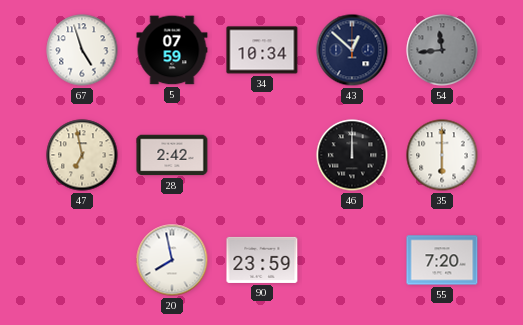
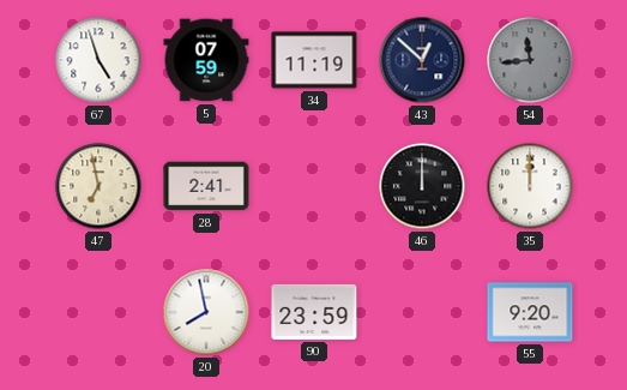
34: 10:34 -> 11:19
28: 2:42 -> 2:41
35: 6:00 -> 12:00
55: 7:20 -> 9:20
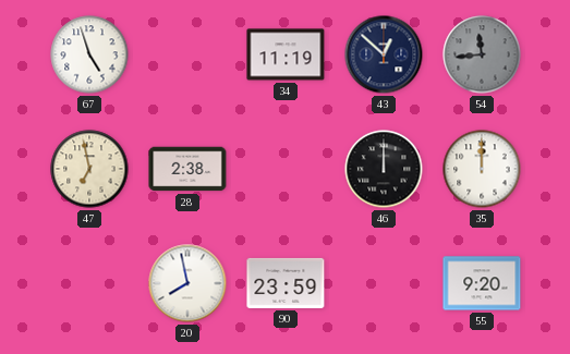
5: 07:59 -> none
28: 2:41 -> 2:38
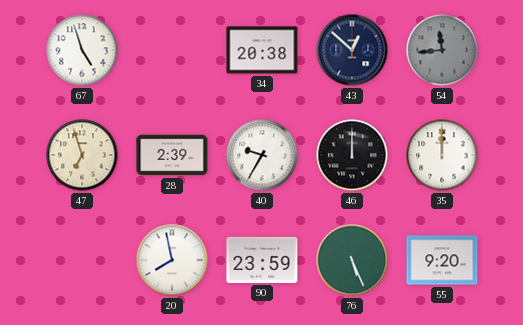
34: 11:19 -> 20:38
47: 6:58 -> 6:57
28: 2:38 -> 2:39
40: none -> 9:35
76: none -> 5:26
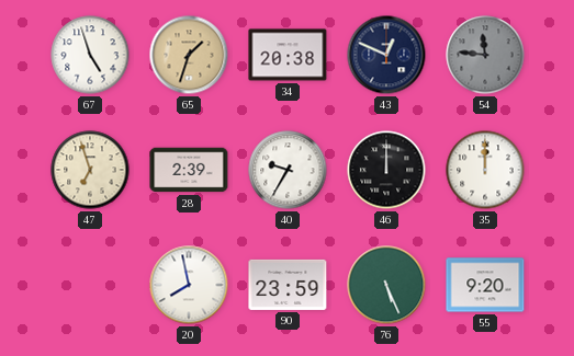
65: none -> 1:33
43: 12:52 -> 12:49
54: 11:44 -> 11:46
